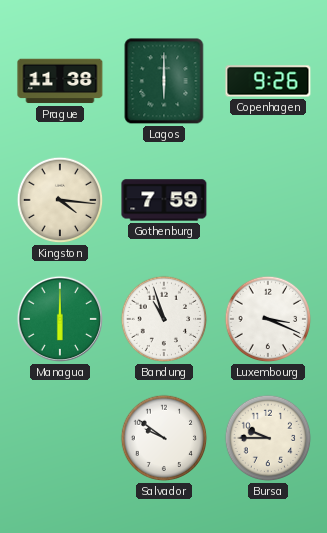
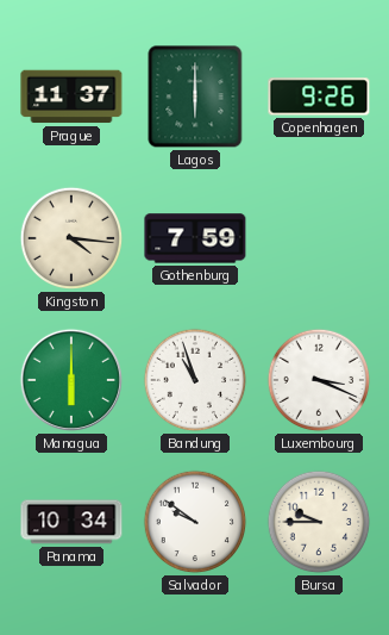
Prague: 11:38 -> 11:37
Panama: none -> 10:34
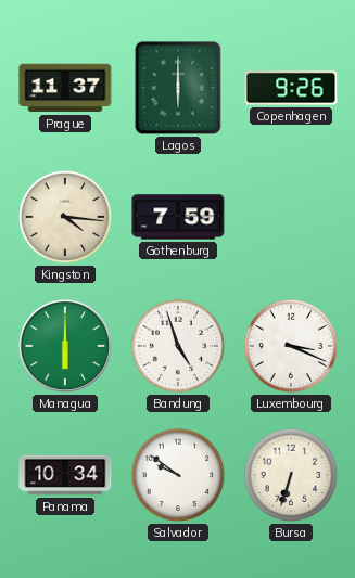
Bandung: 10:57 -> 4:57
Bursa: 9:45 -> 6:33
